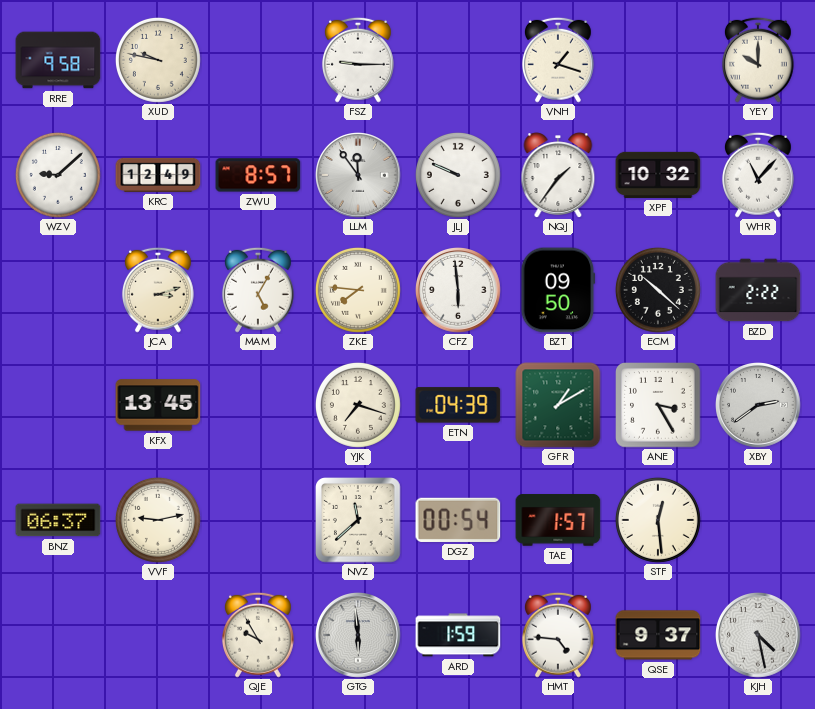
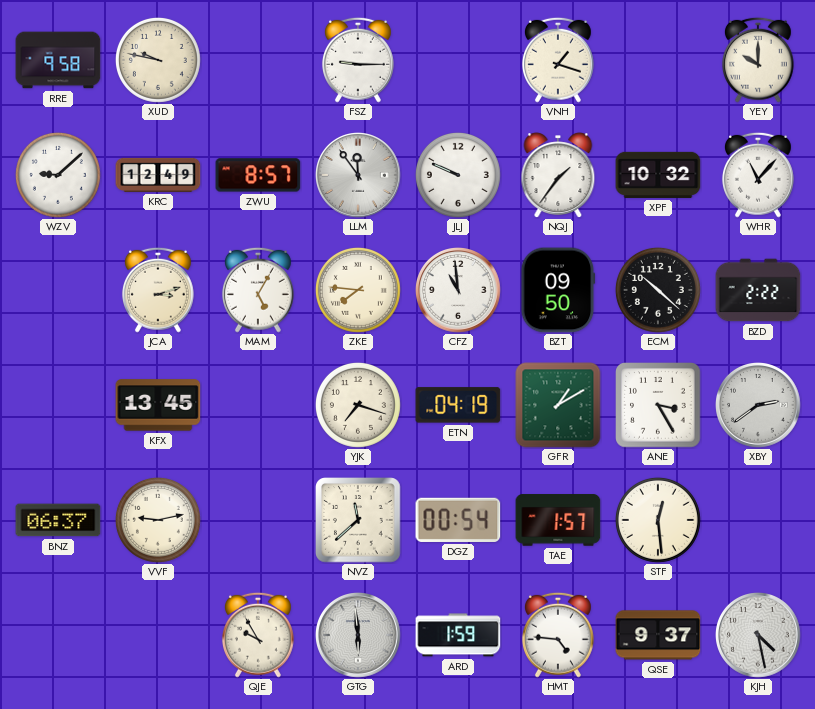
CFZ: 5:59 -> 10:59
ETN: 04:39 -> 04:19
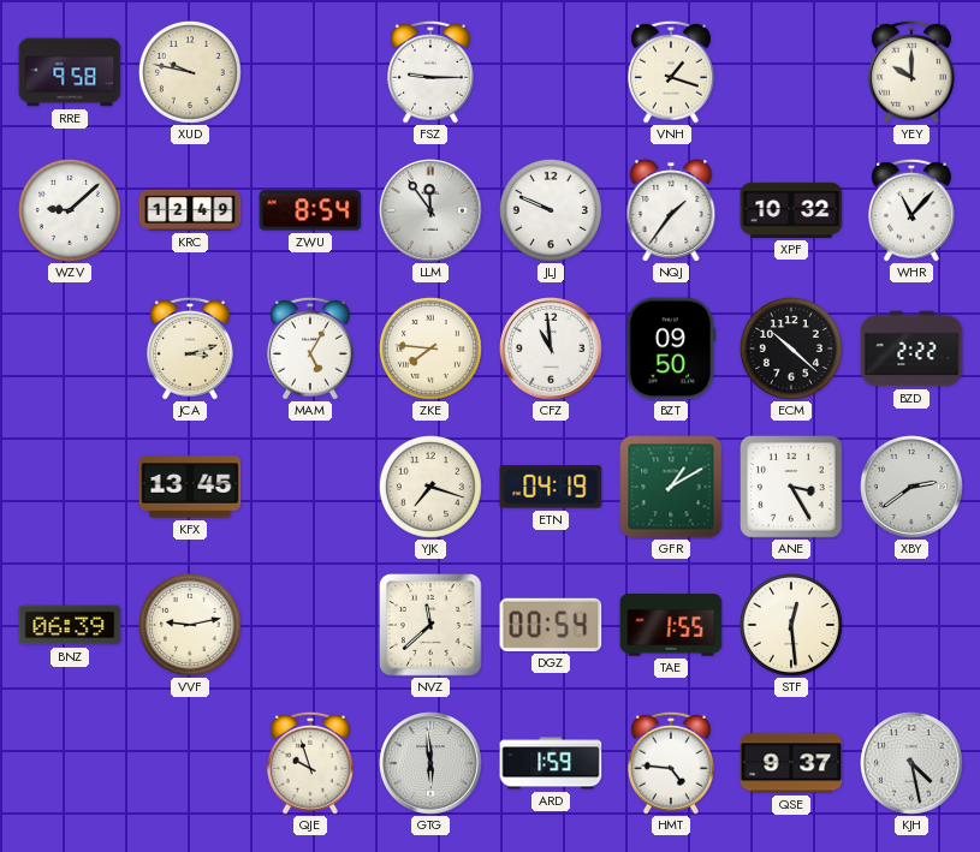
ZWU: 8:57 -> 8:54
BNZ: 06:37 -> 06:39
TAE: 1:57 -> 1:55
QJE: 9:55 -> 9:57
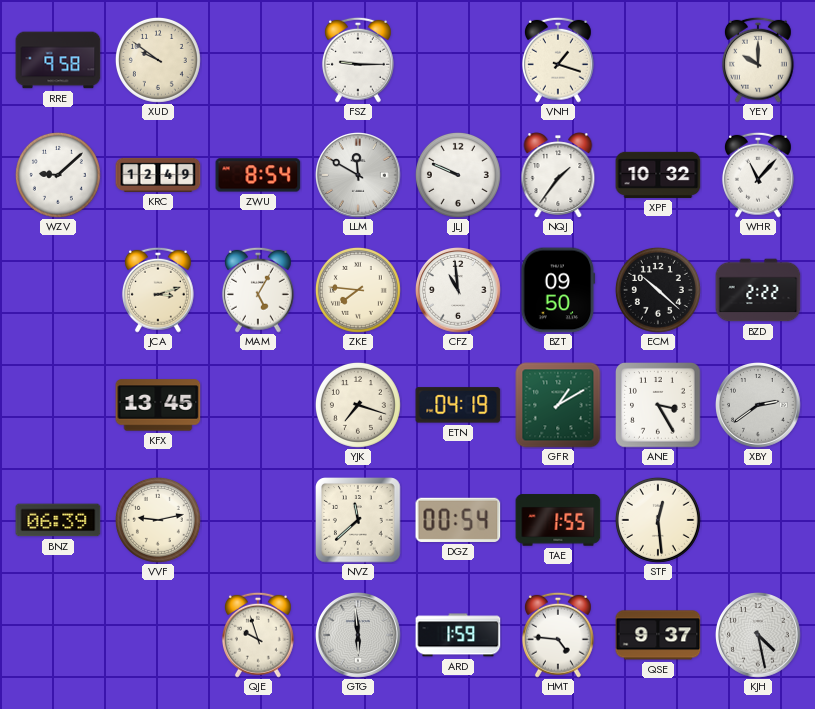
XUD: 9:47 -> 9:51
LLM: 11:54 -> 11:50
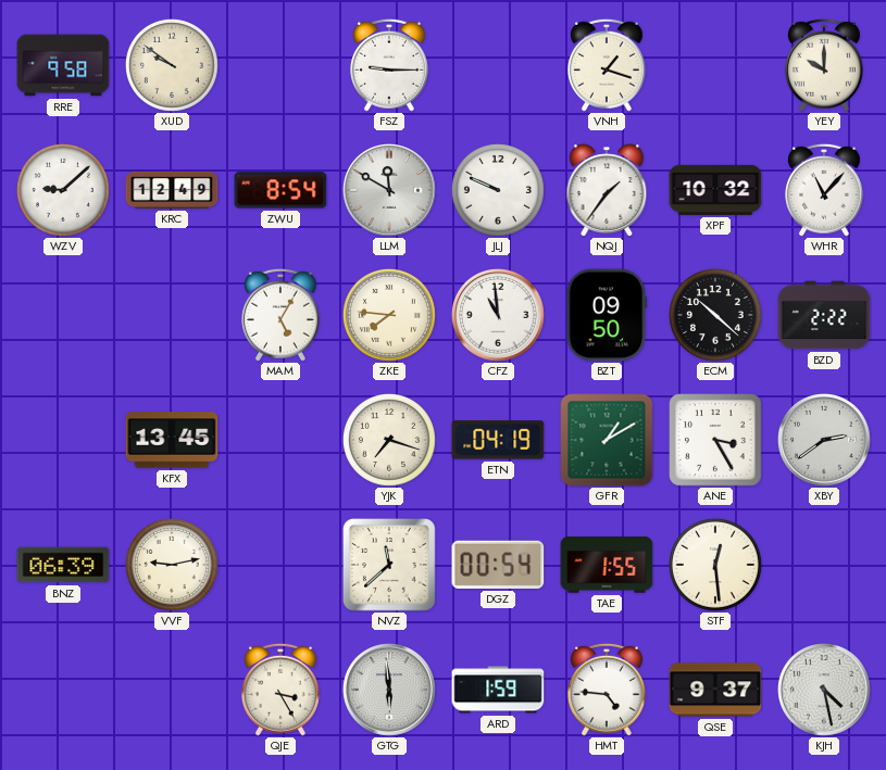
JCA: 3:12 -> none
QJE: 9:57 -> 3:25
